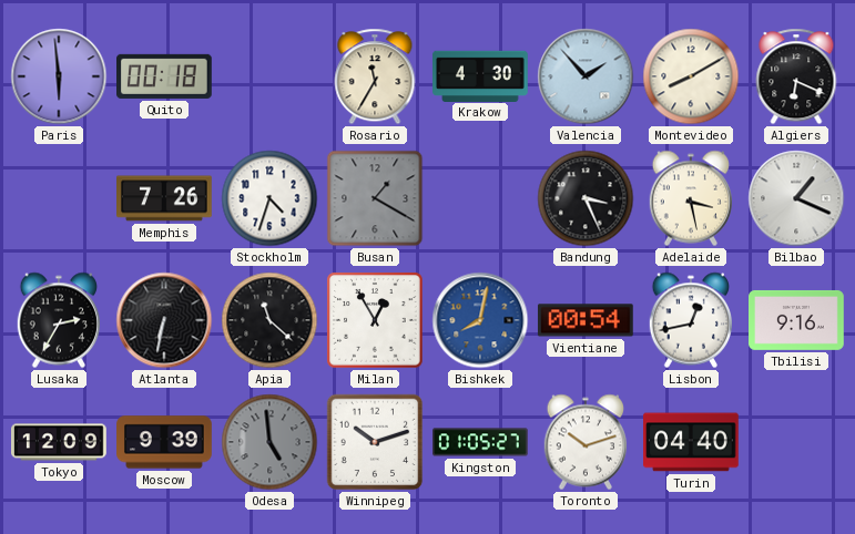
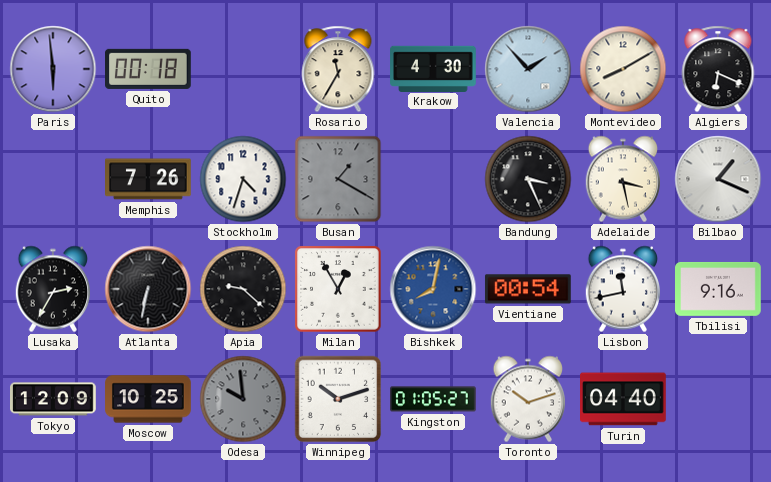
Apia: 11:22 -> 9:22
Lisbon: 12:43 -> 11:43
Moscow: 9:39 -> 10:25
Odesa: 4:59 -> 9:59
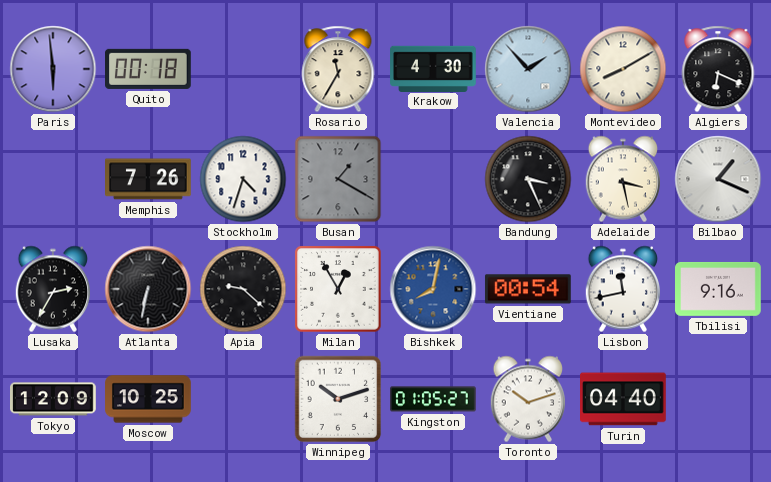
Odesa: 9:59 -> none
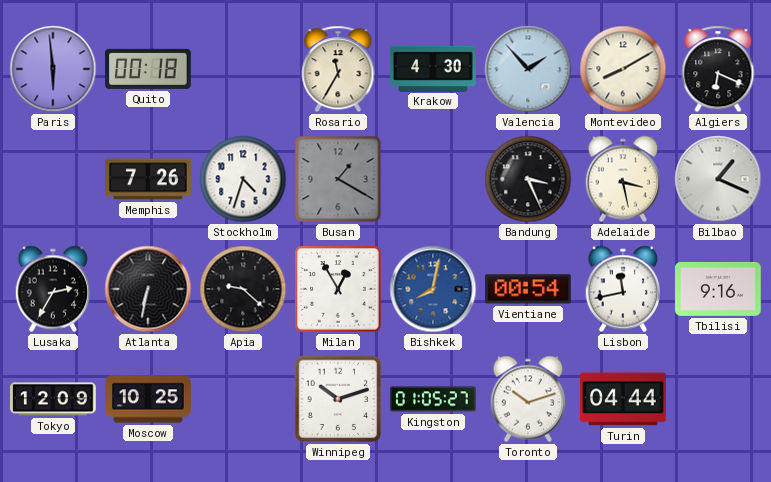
Turin: 04:40 -> 04:44
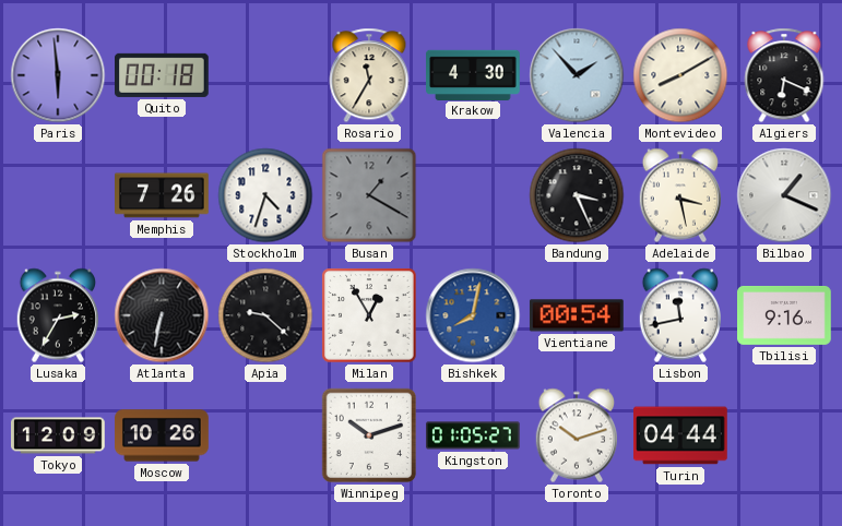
Moscow: 10:25 -> 10:26
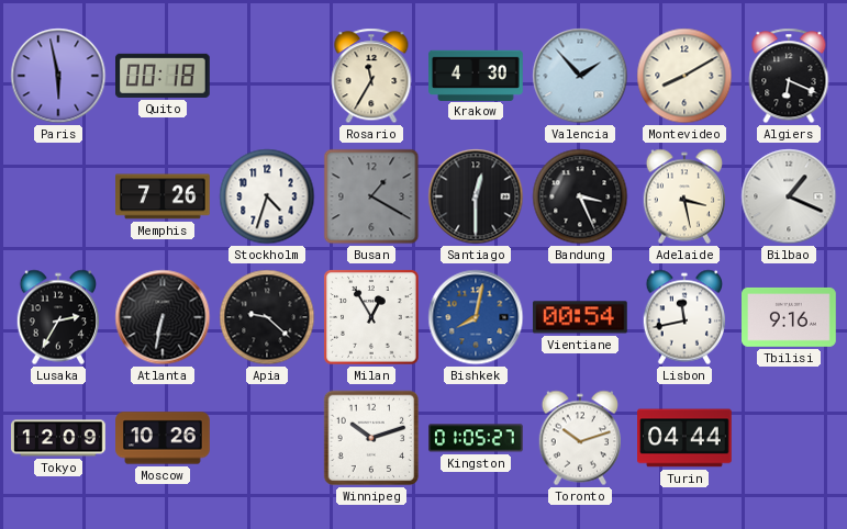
Paris: 5:59 -> 5:58
Santiago: none -> 12:30
